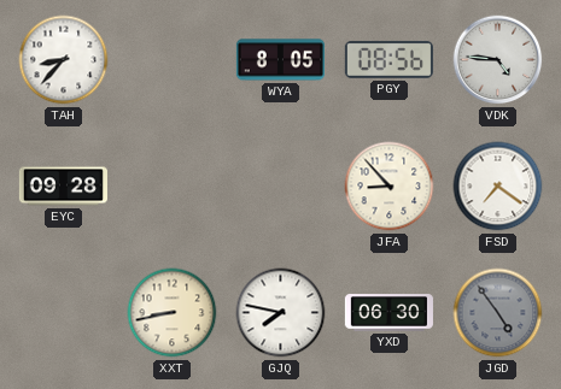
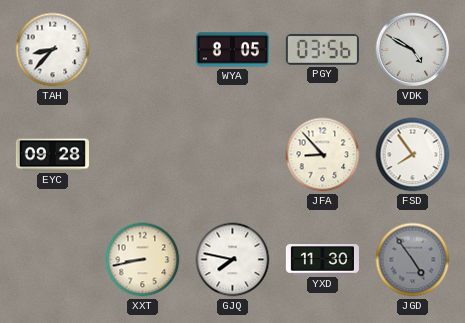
PGY: 08:56 -> 03:56
VDK: 4:46 -> 4:50
FSD: 7:21 -> 7:54
YXD: 06:30 -> 11:30
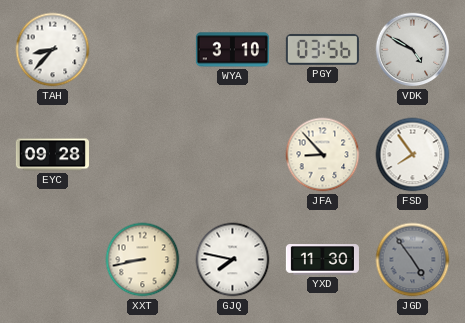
WYA: 8:05 -> 3:10
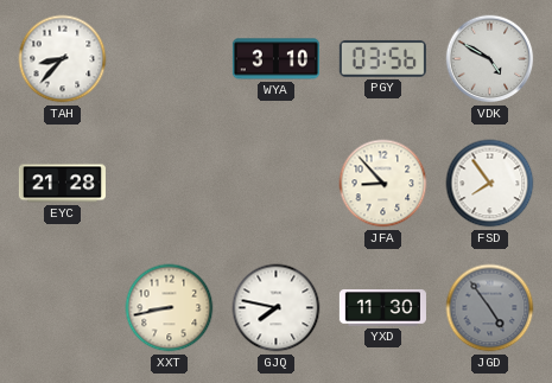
EYC: 09:28 -> 21:28
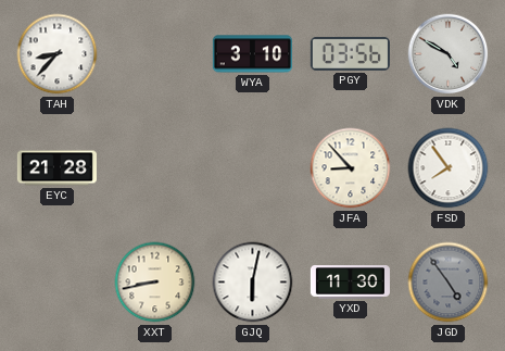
GJQ: 7:47 -> 6:02
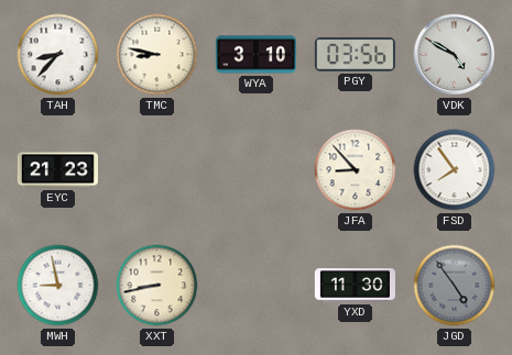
TMC: none -> 8:47
EYC: 21:28 -> 21:23
MWH: none -> 8:58
GJQ: 6:02 -> none
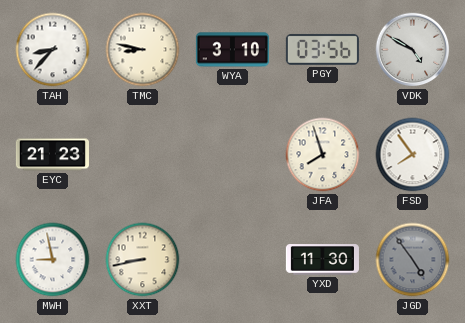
JFA: 8:53 -> 7:57
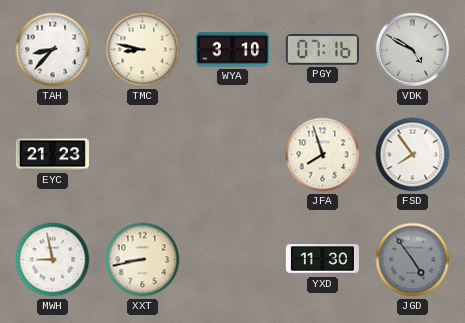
PGY: 03:56 -> 07:16
